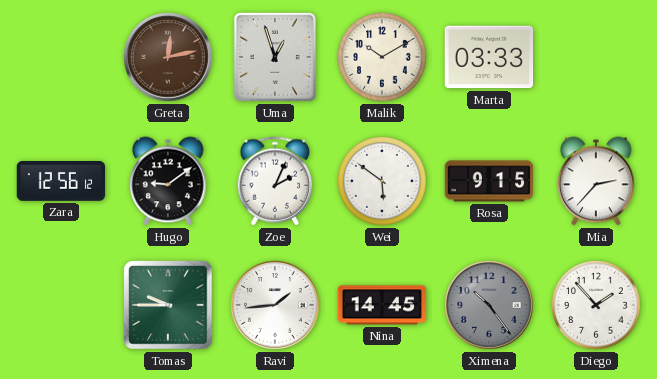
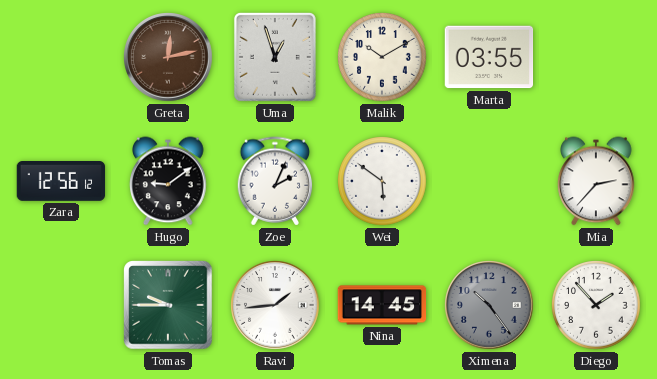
Marta: 03:33 -> 03:55
Rosa: 9:15 -> none
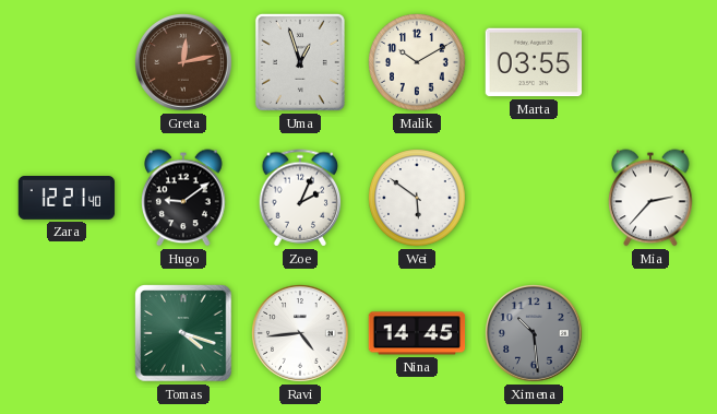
Zara: 12:56 -> 12:21
Tomas: 9:45 -> 4:18
Ravi: 1:44 -> 4:44
Ximena: 10:24 -> 10:29
Diego: 1:53 -> none
